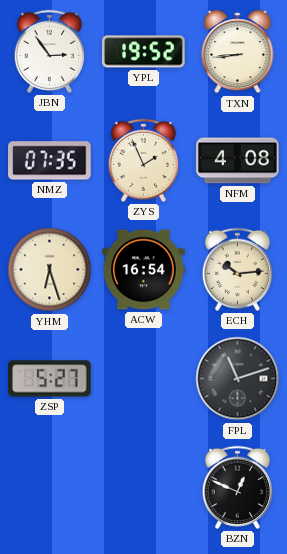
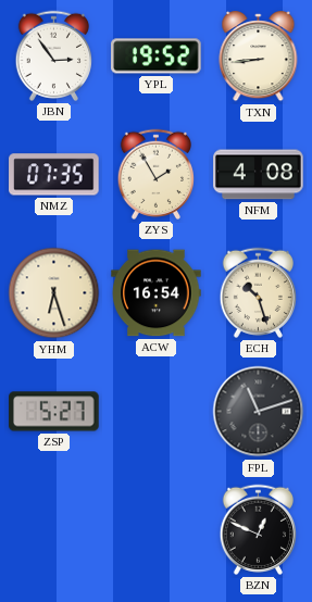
ZYS: 1:56 -> 1:55
ECH: 10:14 -> 10:27
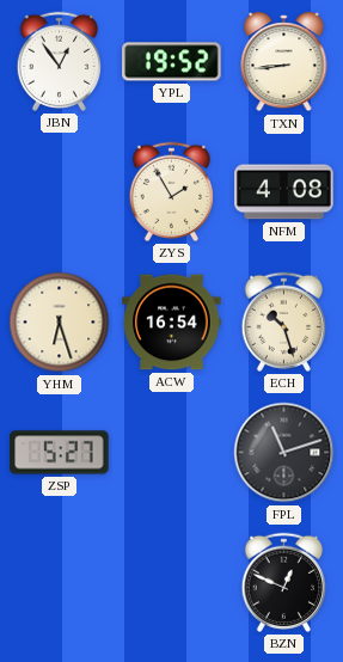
JBN: 2:54 -> 12:54
NMZ: 07:35 -> none
